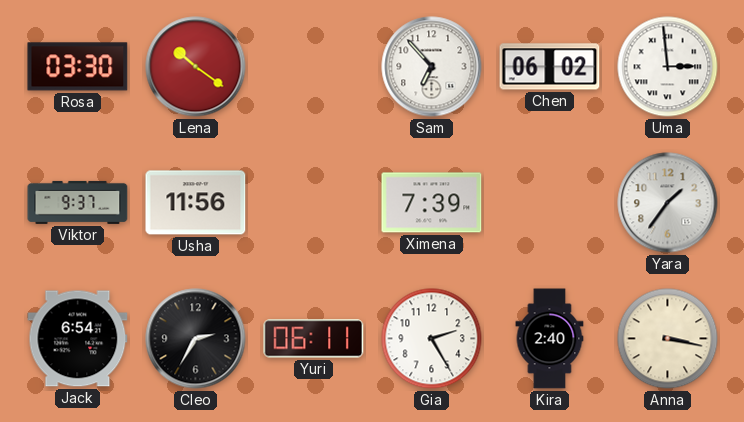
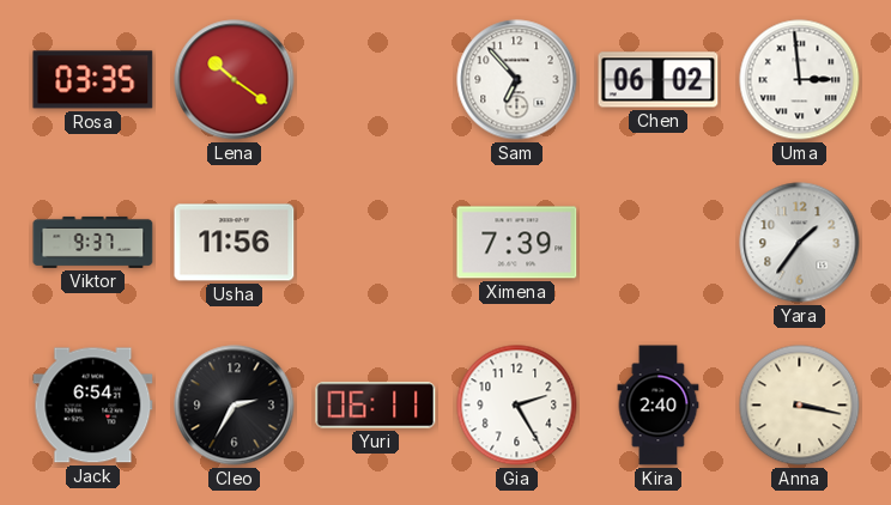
Rosa: 03:30 -> 03:35
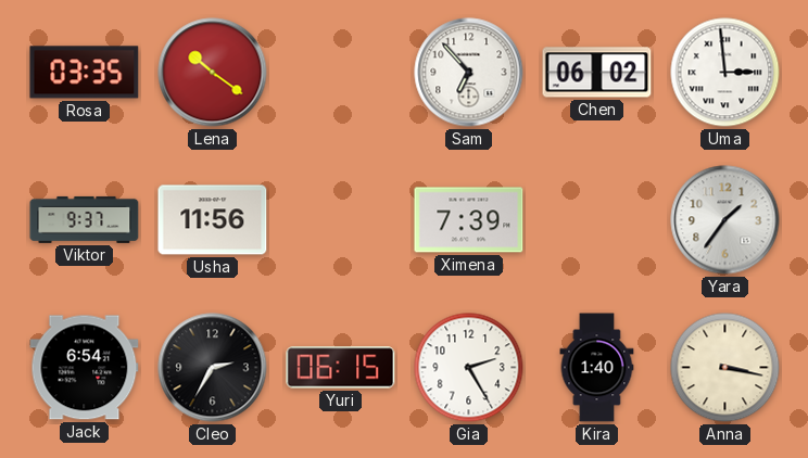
Yuri: 06:11 -> 06:15
Kira: 2:40 -> 1:40
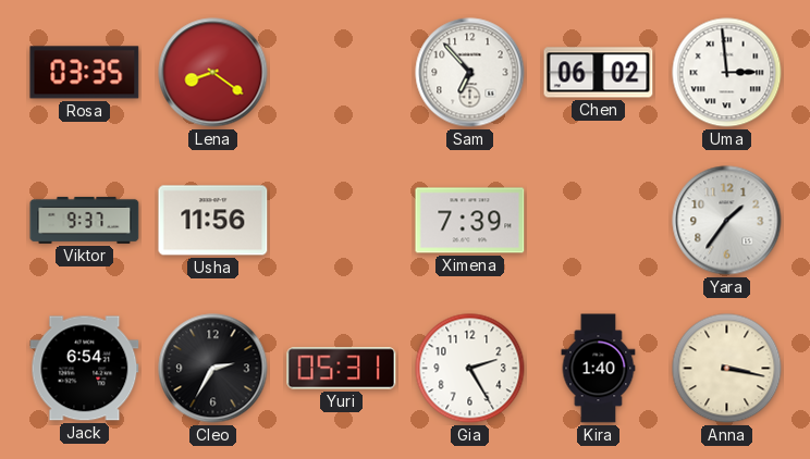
Lena: 10:21 -> 8:21
Yuri: 06:15 -> 05:31
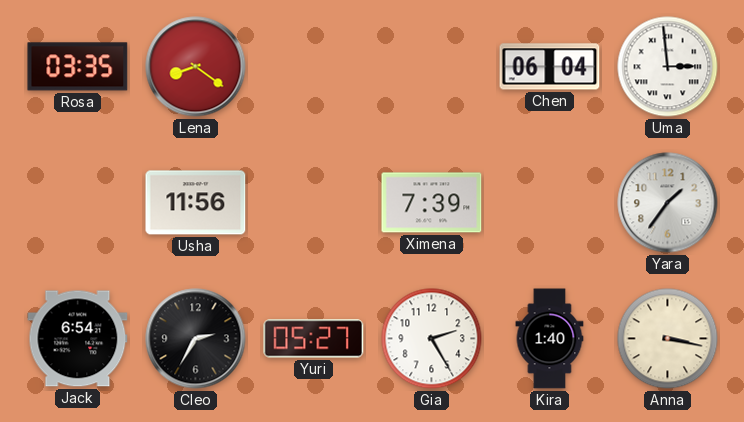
Sam: 6:53 -> none
Chen: 06:02 -> 06:04
Viktor: 9:37 -> none
Yuri: 05:31 -> 05:27
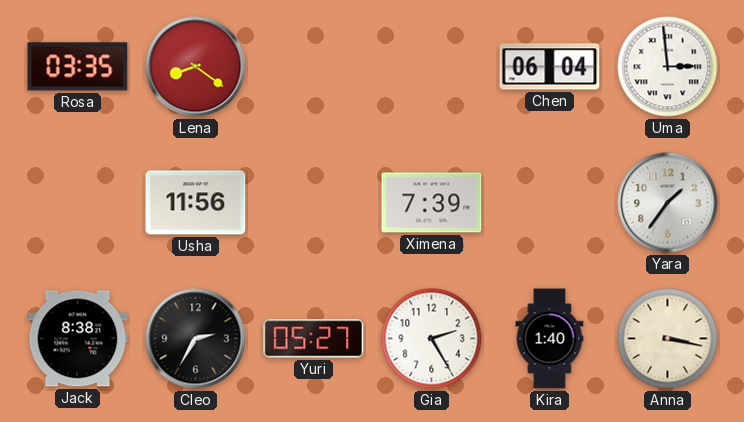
Jack: 6:54 -> 8:38
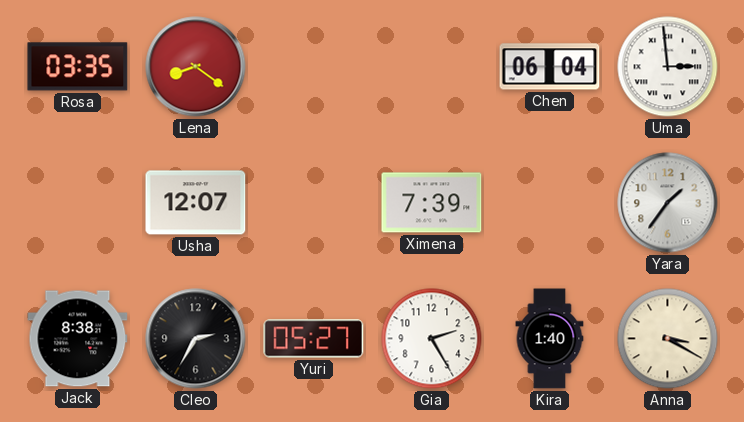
Usha: 11:56 -> 12:07
Anna: 3:17 -> 3:20
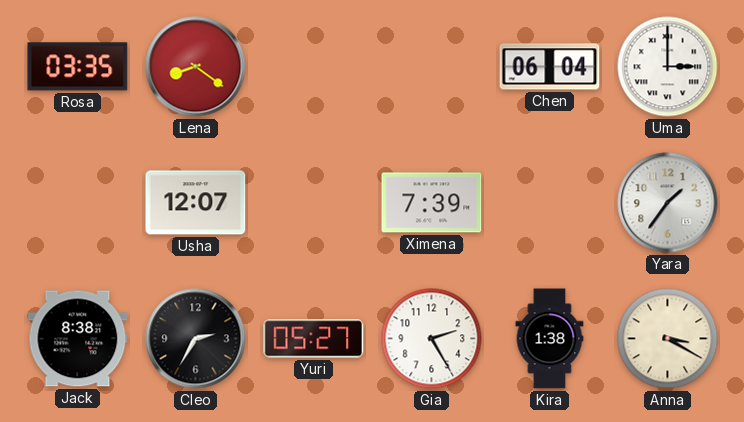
Uma: 2:59 -> 3:00
Kira: 1:40 -> 1:38
